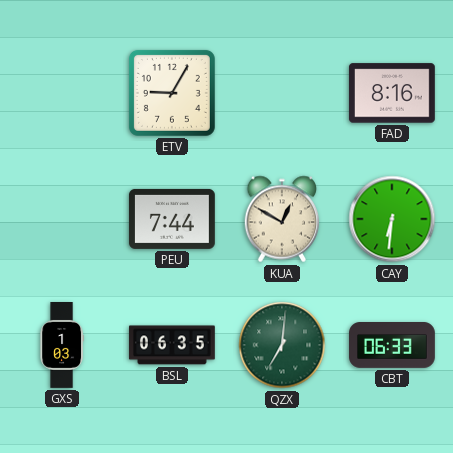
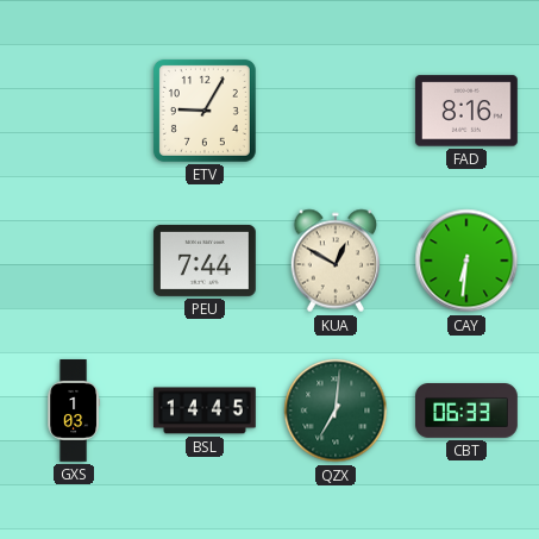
BSL: 06:35 -> 14:45
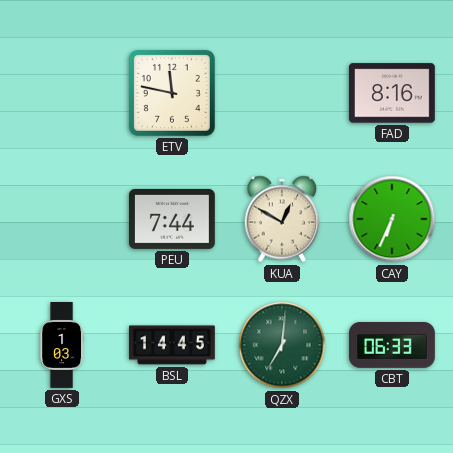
ETV: 9:05 -> 11:47
CAY: 6:31 -> 6:34
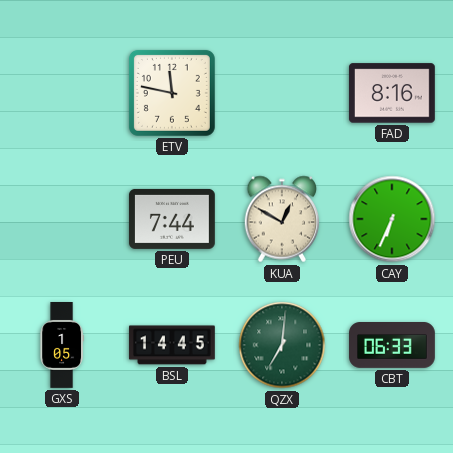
GXS: 1:03 -> 1:05
